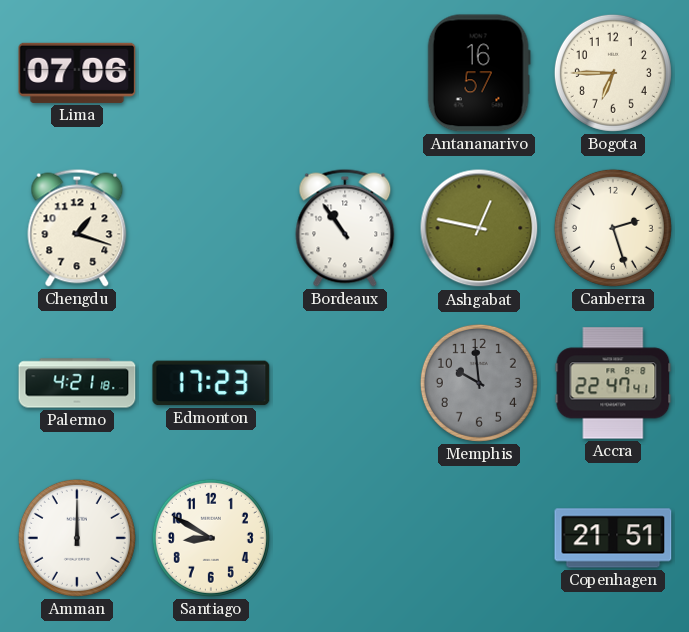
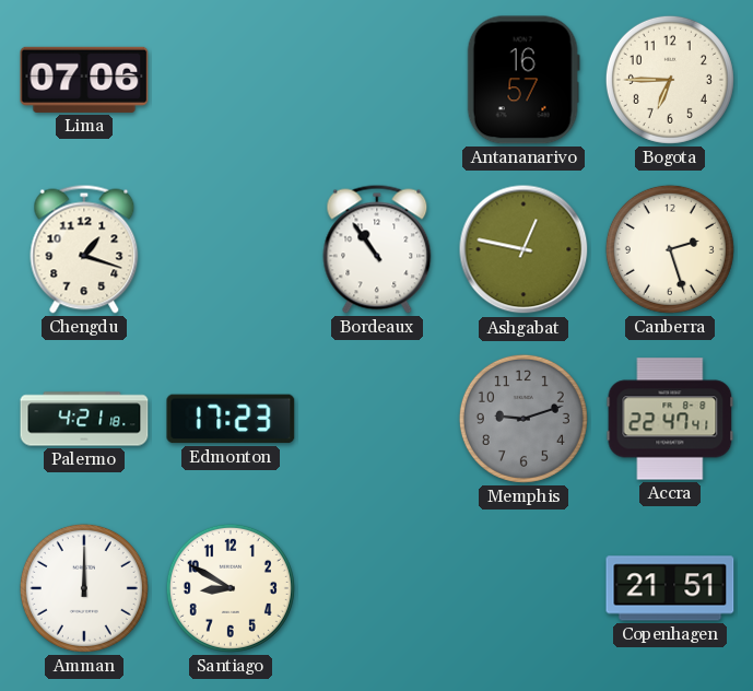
Memphis: 9:59 -> 9:12
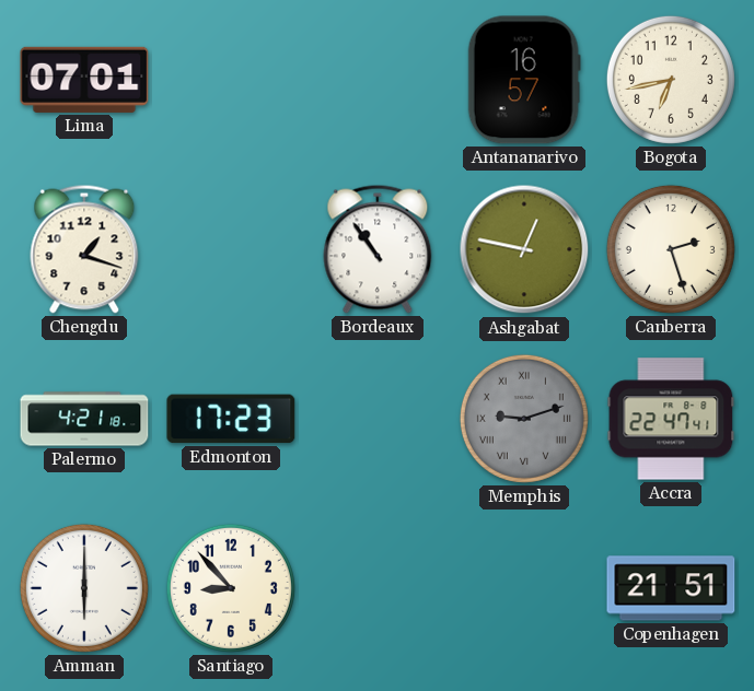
Lima: 07:06 -> 07:01
Bogota: 6:45 -> 6:43
Memphis numerals: Arabic -> Roman
Amman: 12:00 -> 6:00
Santiago: 8:50 -> 8:53
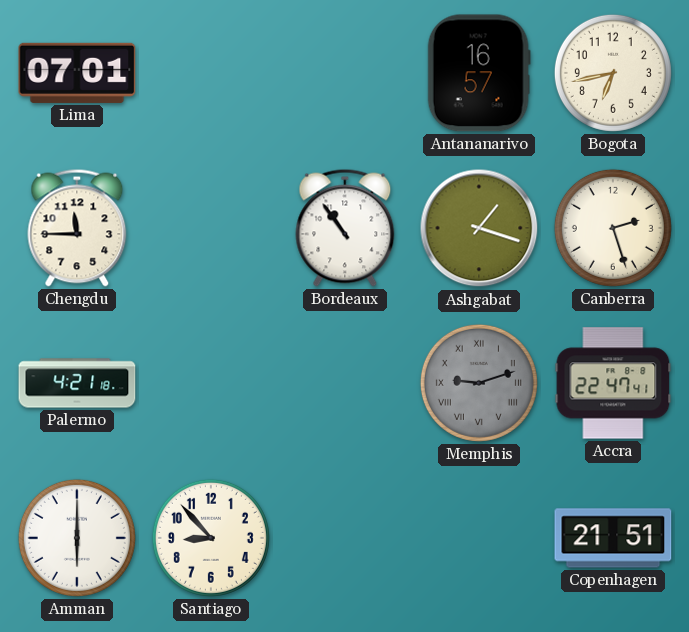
Chengdu: 1:18 -> 11:45
Ashgabat: 12:47 -> 1:18
Edmonton: 17:23 -> none
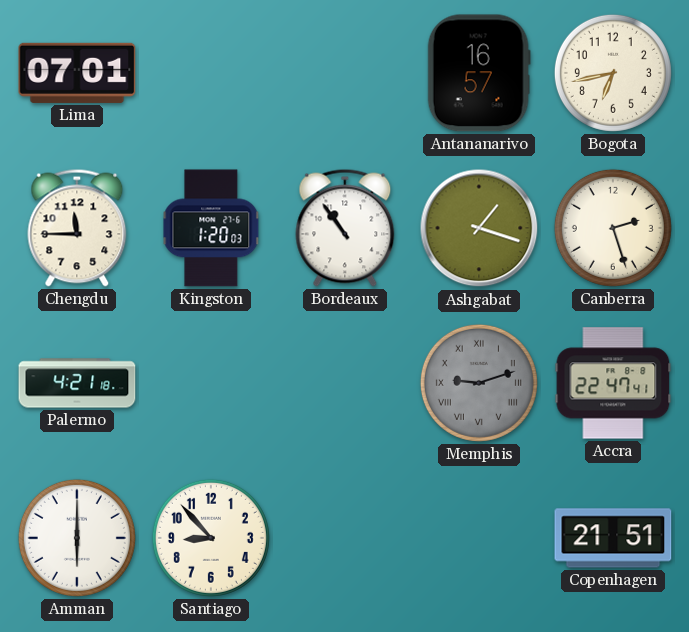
Kingston: none -> 1:20
